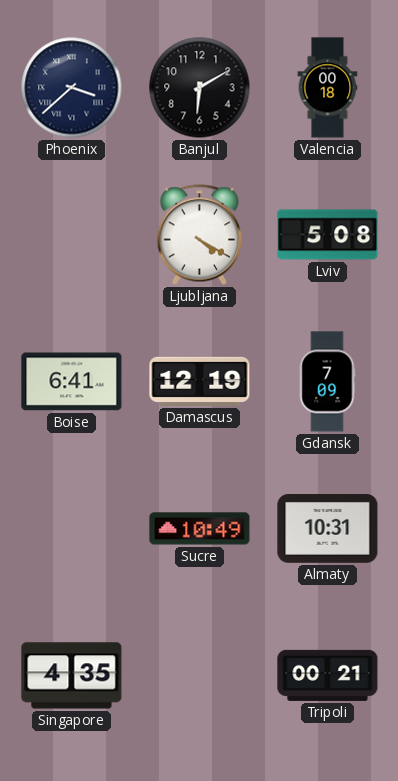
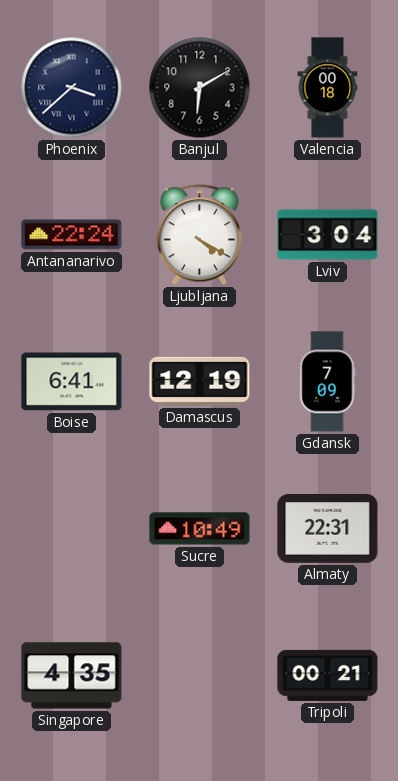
Antananarivo: none -> 22:24
Lviv: 5:08 -> 3:04
Almaty: 10:31 -> 22:31
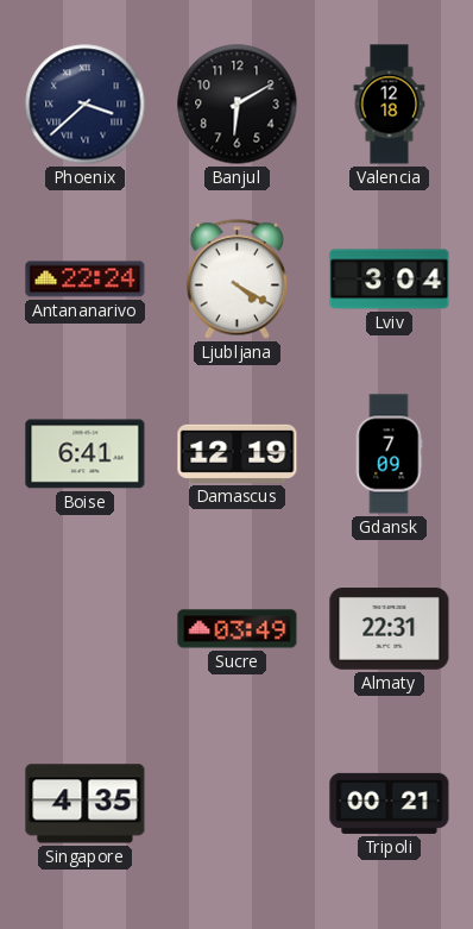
Valencia: 00:18 -> 12:18
Sucre: 10:49 -> 03:49
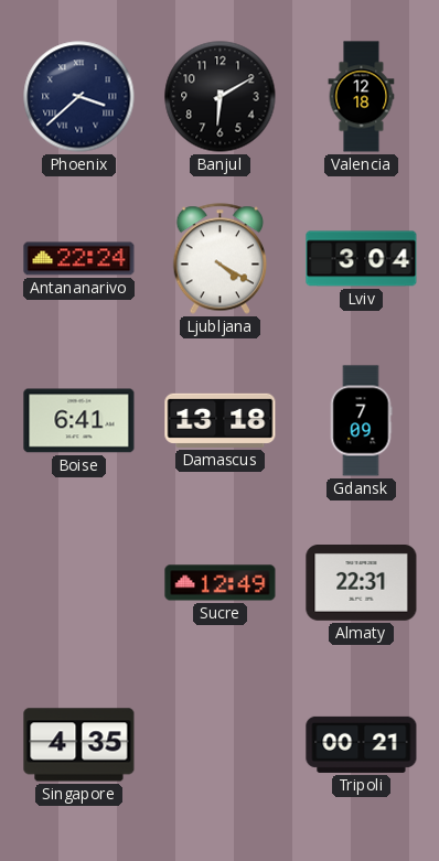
Damascus: 12:19 -> 13:18
Sucre: 03:49 -> 12:49
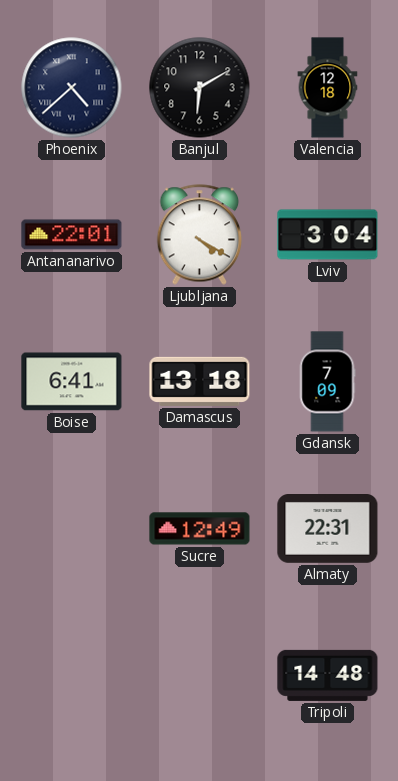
Phoenix: 3:38 -> 4:38
Antananarivo: 22:24 -> 22:01
Singapore: 4:35 -> none
Tripoli: 00:21 -> 14:48
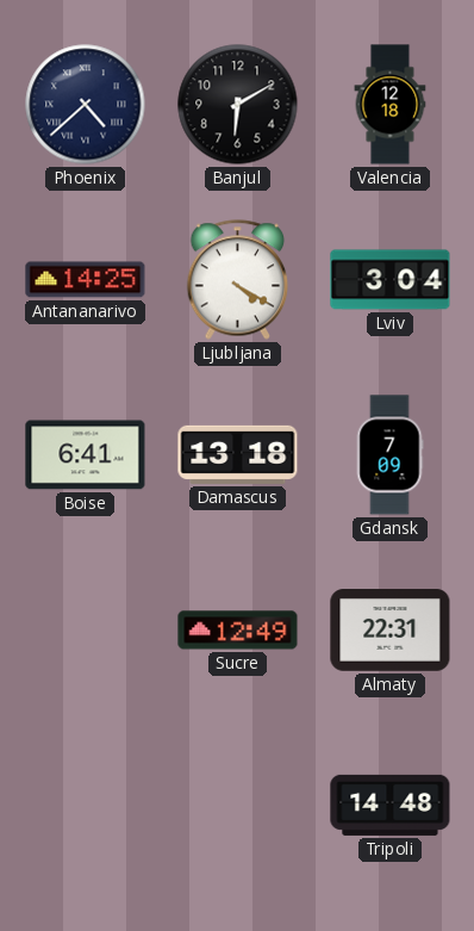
Antananarivo: 22:01 -> 14:25
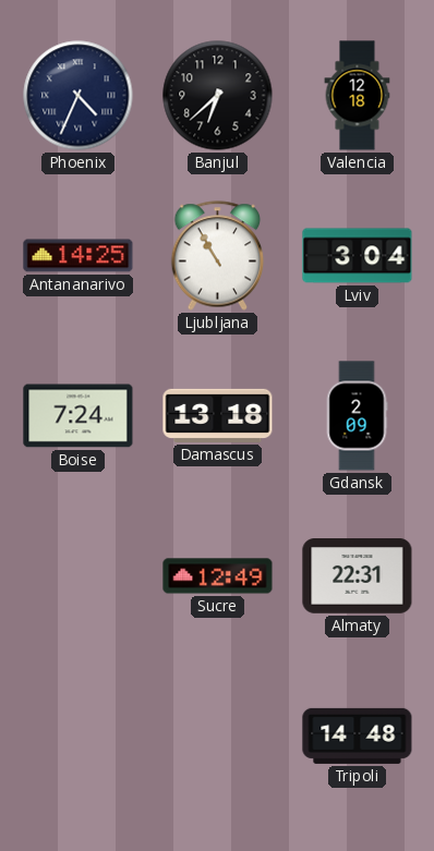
Phoenix: 4:38 -> 4:34
Banjul: 6:10 -> 6:38
Ljubljana: 4:20 -> 10:55
Boise: 6:41 -> 7:24
Gdansk: 7:09 -> 2:09
